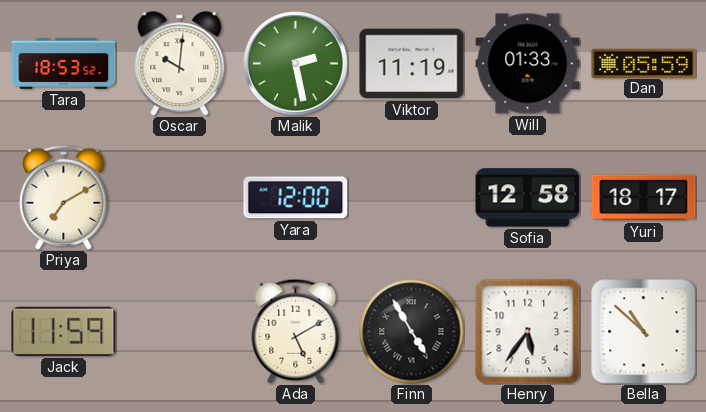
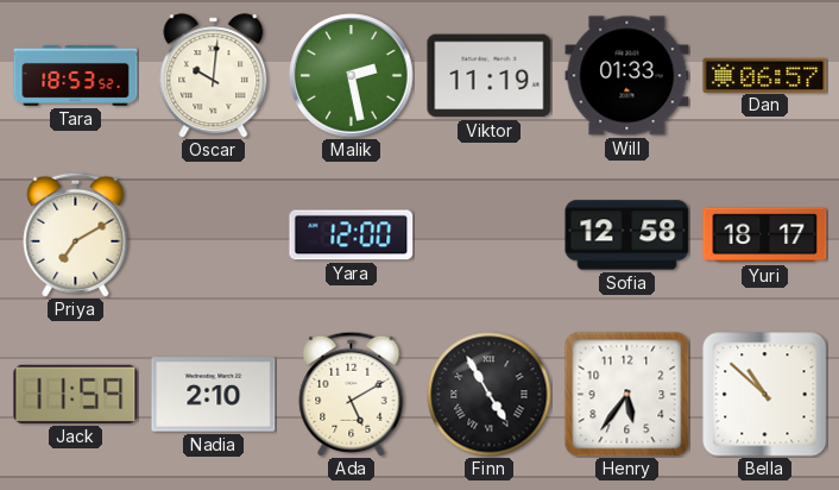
Dan: 05:59 -> 06:57
Nadia: none -> 2:10
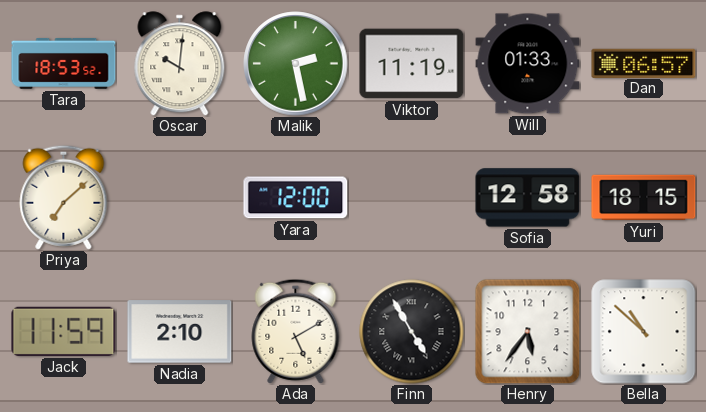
Priya: 7:10 -> 7:08
Yuri: 18:17 -> 18:15
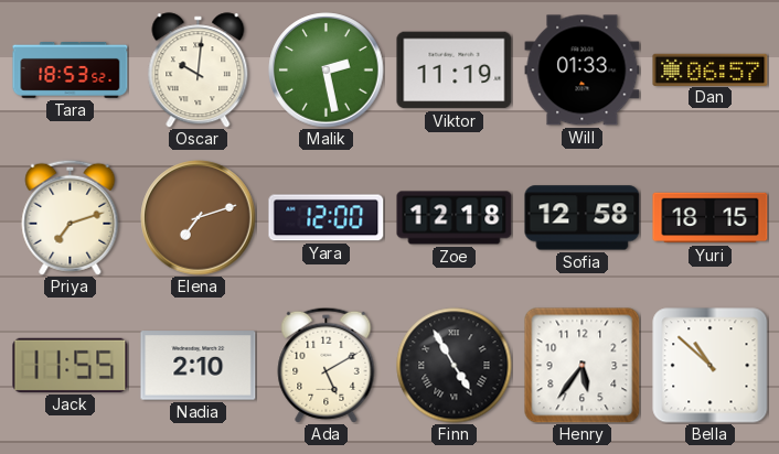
Priya: 7:08 -> 7:12
Elena: none -> 7:12
Zoe: none -> 12:18
Jack: 11:59 -> 11:55
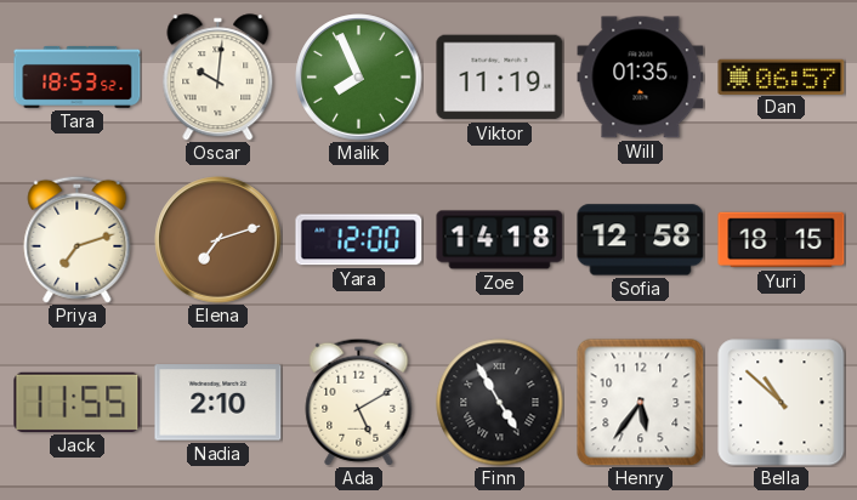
Malik: 2:28 -> 7:56
Will: 01:33 -> 01:35
Zoe: 12:18 -> 14:18
